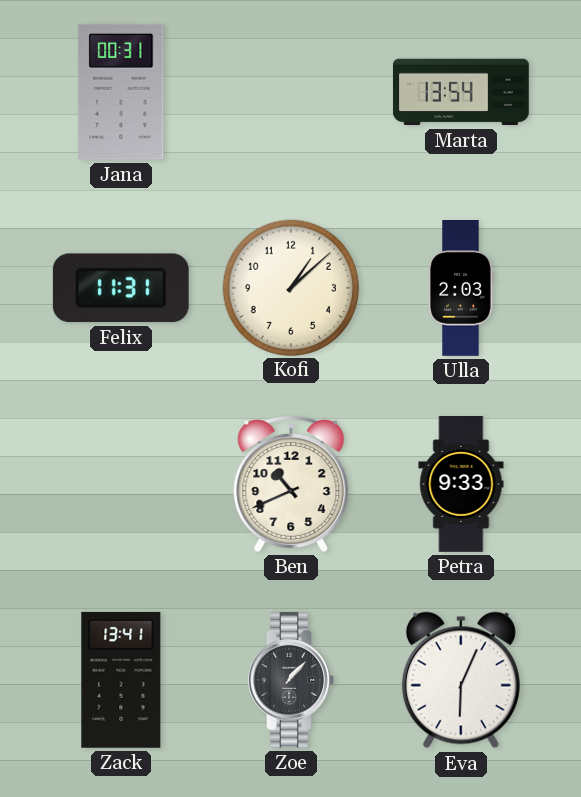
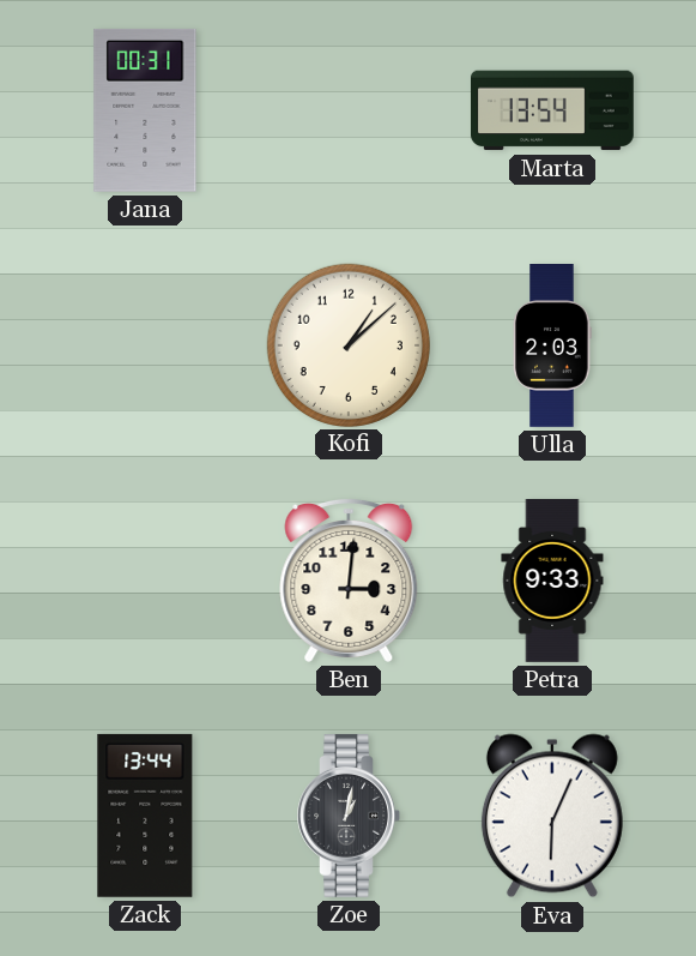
Felix: 11:31 -> none
Ben: 10:41 -> 3:01
Zack: 13:41 -> 13:44
Zoe: 1:07 -> 1:02
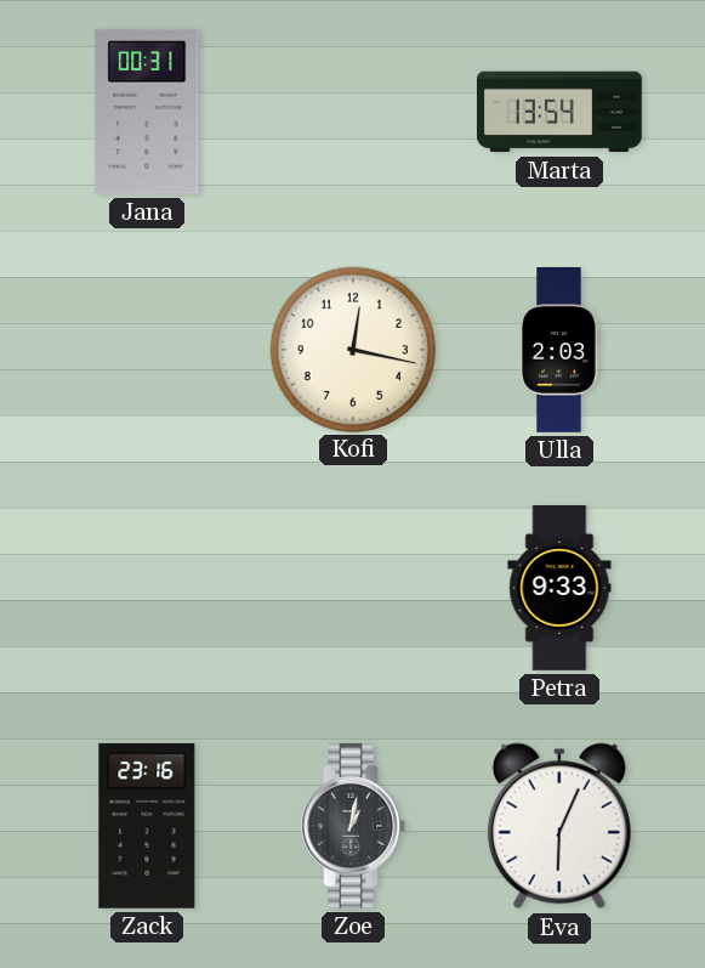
Kofi: 1:08 -> 12:17
Ben: 3:01 -> none
Zack: 13:44 -> 23:16
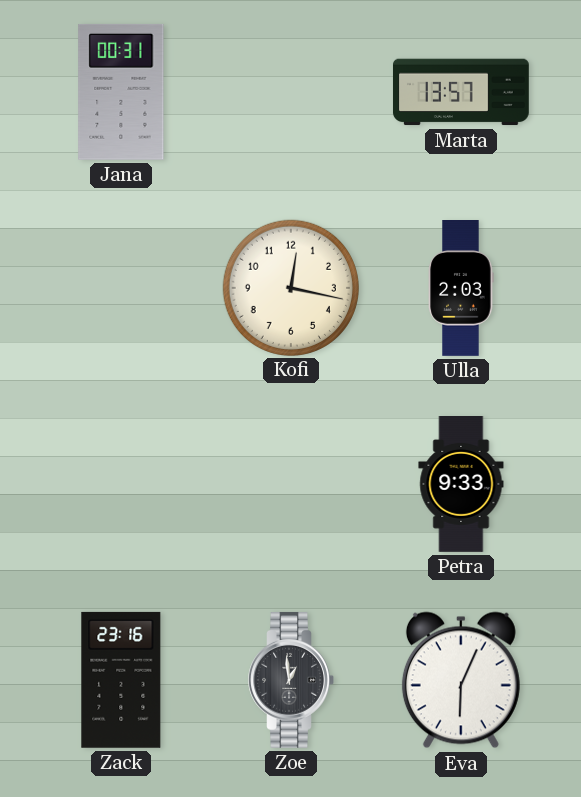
Marta: 13:54 -> 13:57
Zoe: 1:02 -> 12:59
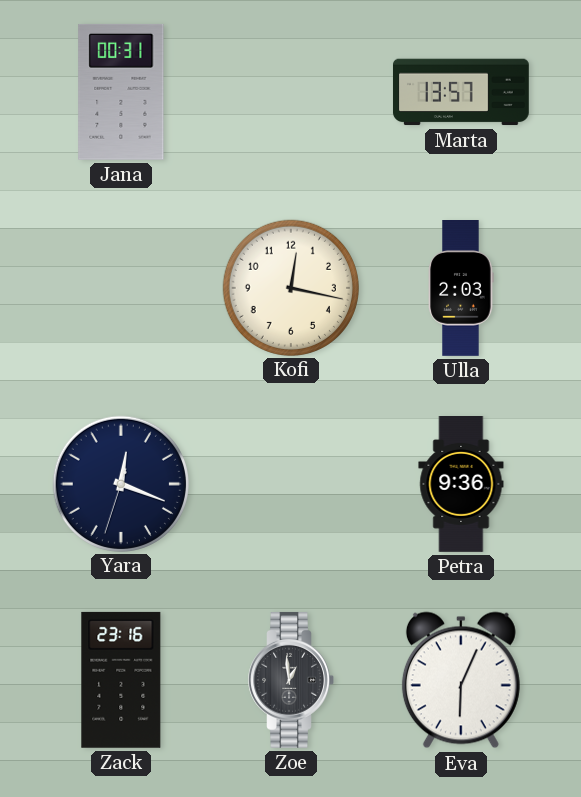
Yara: none -> 12:18
Petra: 9:33 -> 9:36
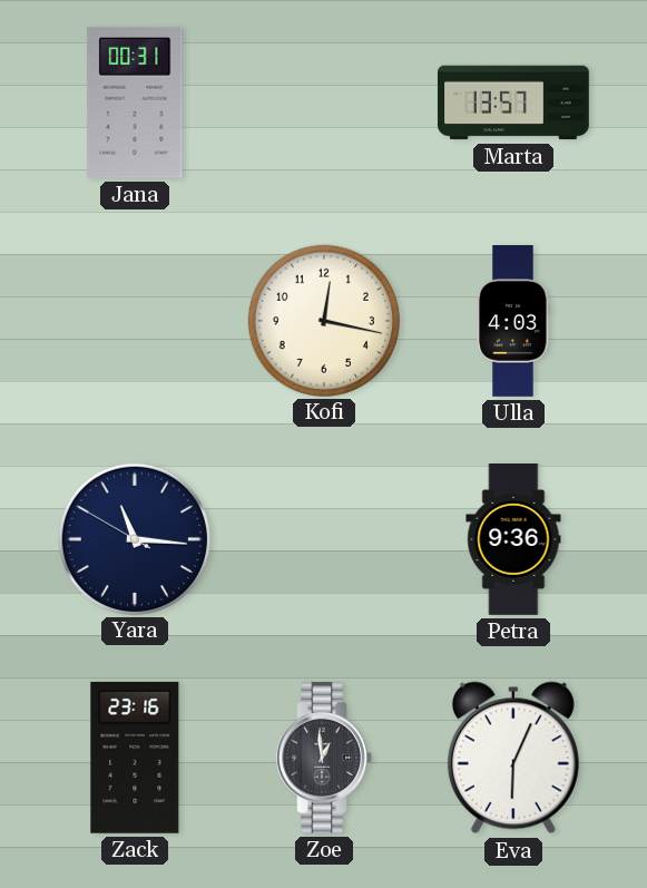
Ulla: 2:03 -> 4:03
Yara: 12:18 -> 11:15
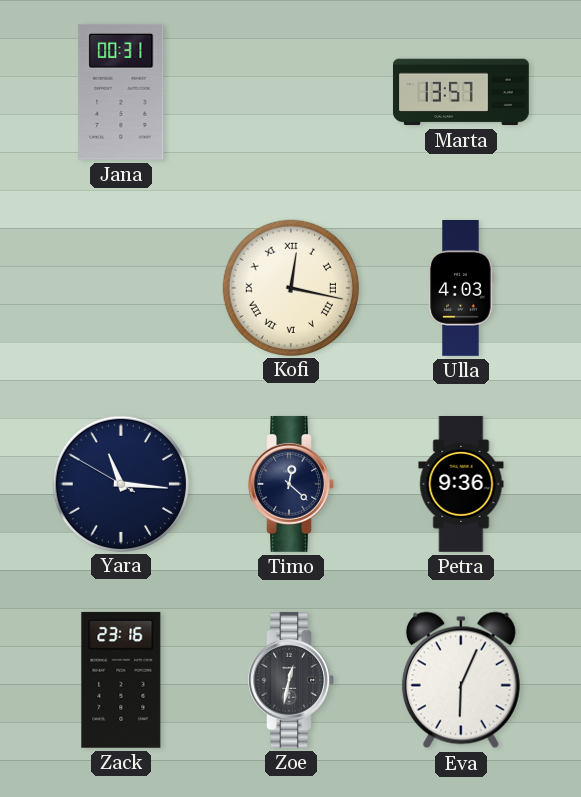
Kofi numerals: Arabic -> Roman
Timo: none -> 12:22
Zoe: 12:59 -> 12:32
